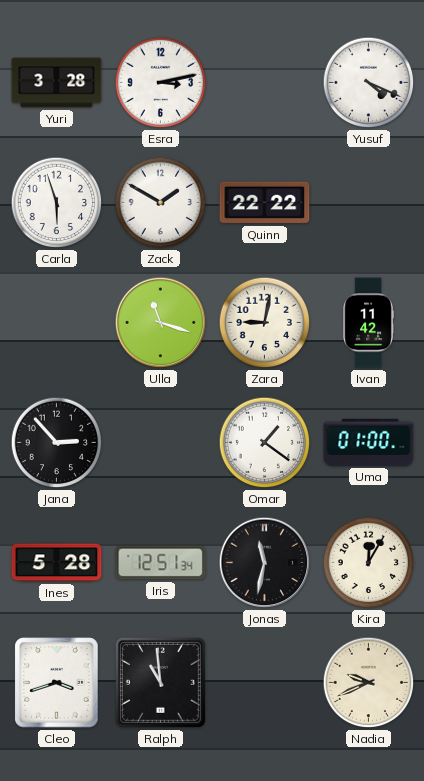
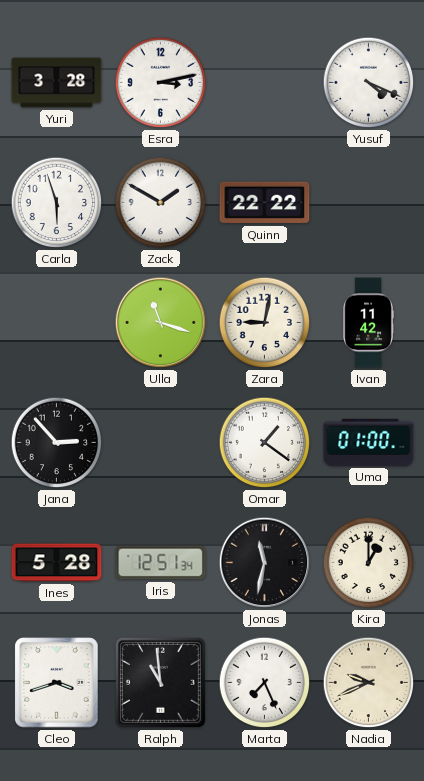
Kira: 12:05 -> 1:00
Marta: none -> 7:26
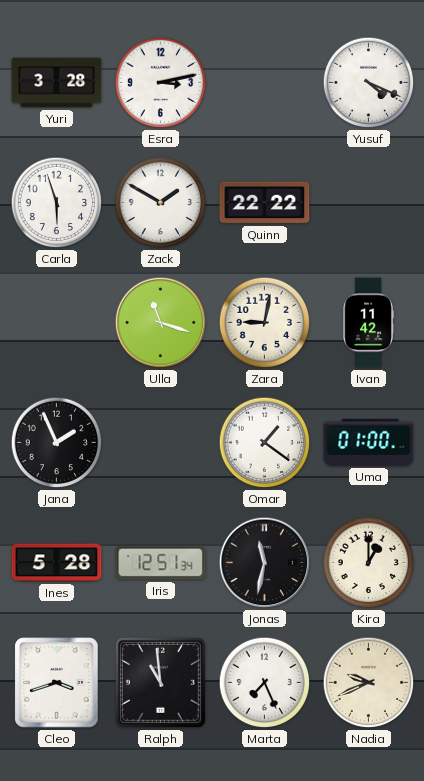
Jana: 2:53 -> 1:56
